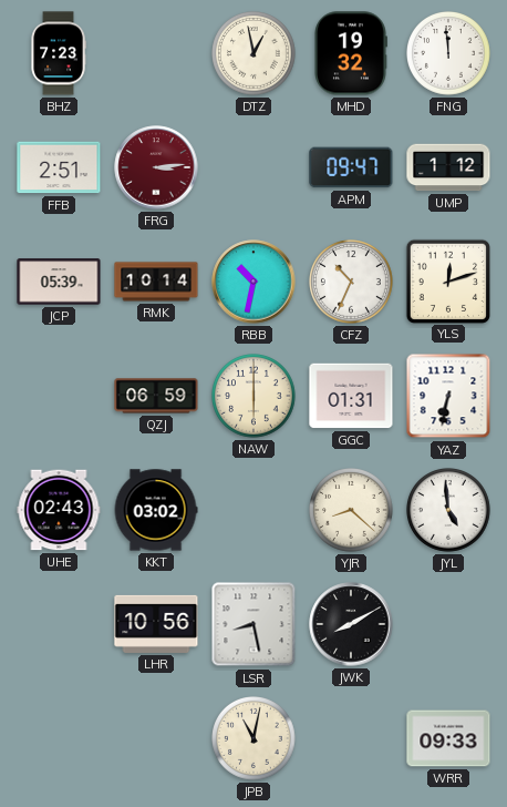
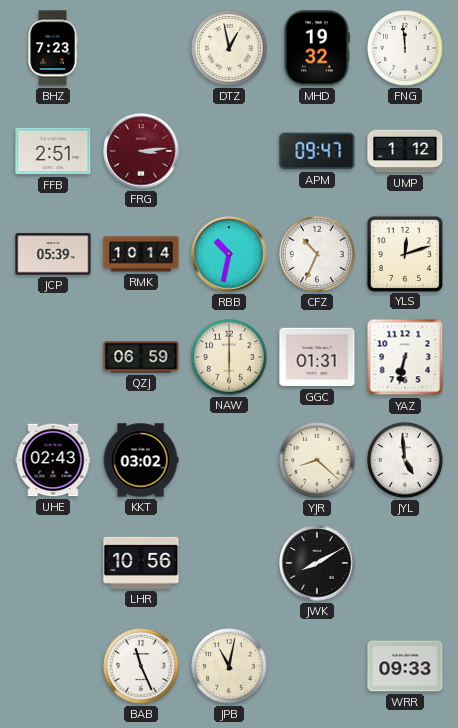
LSR: 8:28 -> none
BAB: none -> 11:26
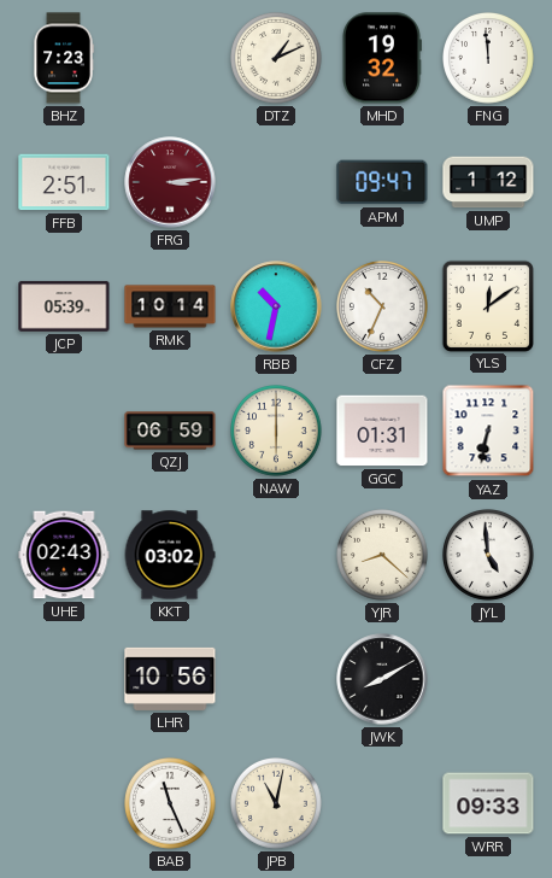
DTZ: 12:58 -> 1:11
YLS: 12:12 -> 12:09
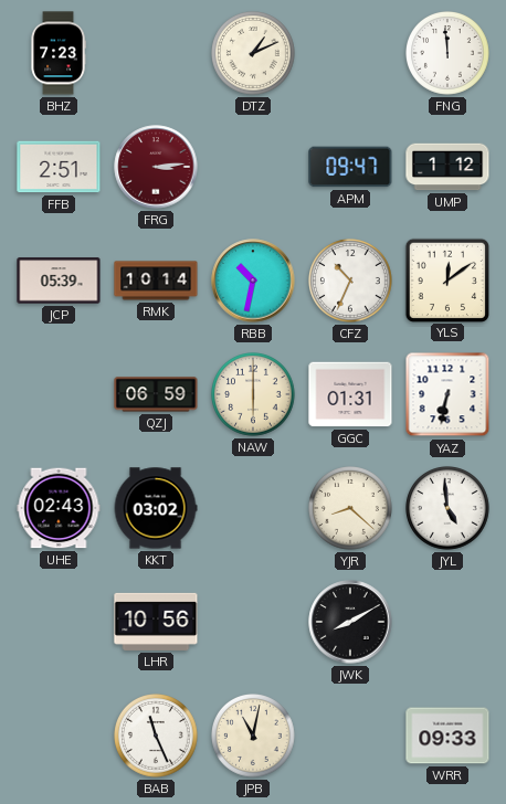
MHD: 19:32 -> none
